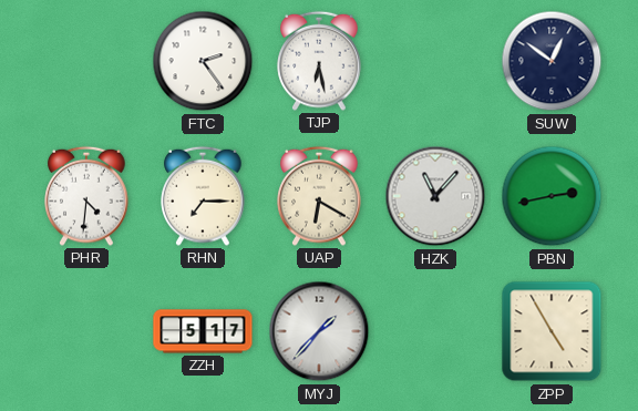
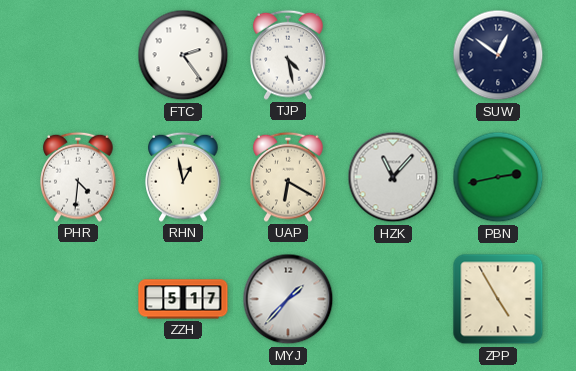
TJP: 6:28 -> 4:28
RHN: 7:15 -> 12:58
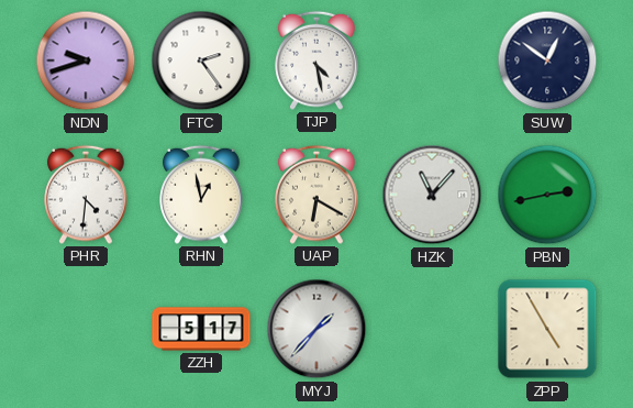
NDN: none -> 9:42
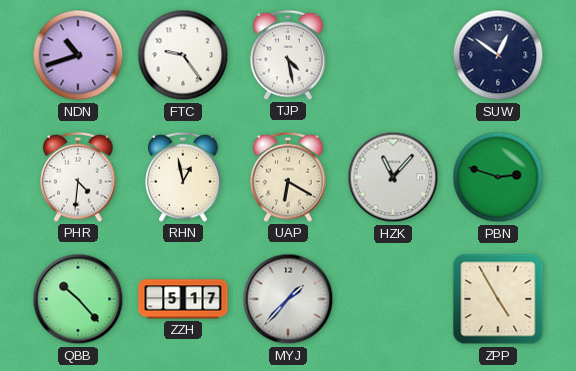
NDN: 9:42 -> 10:42
FTC: 2:24 -> 9:24
PBN: 2:43 -> 2:48
QBB: none -> 10:23
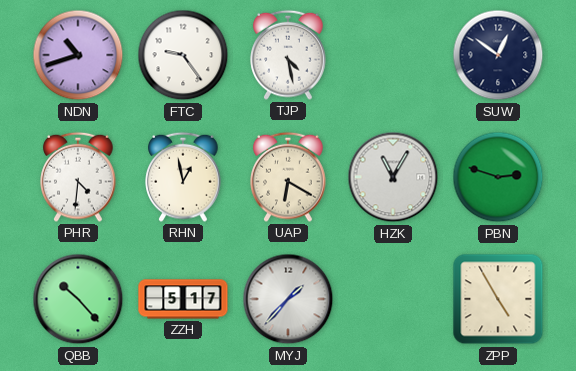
HZK: 11:07 -> 11:05
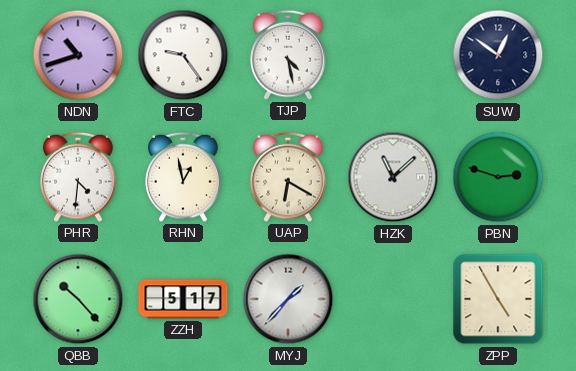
HZK: 11:05 -> 11:08
